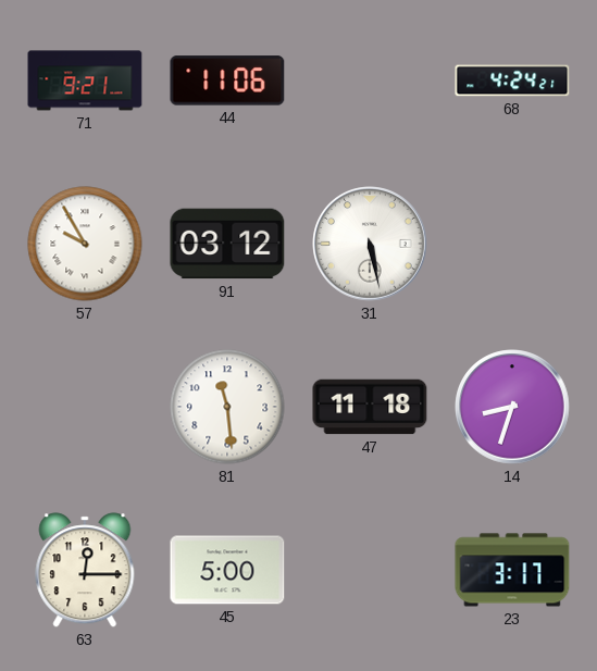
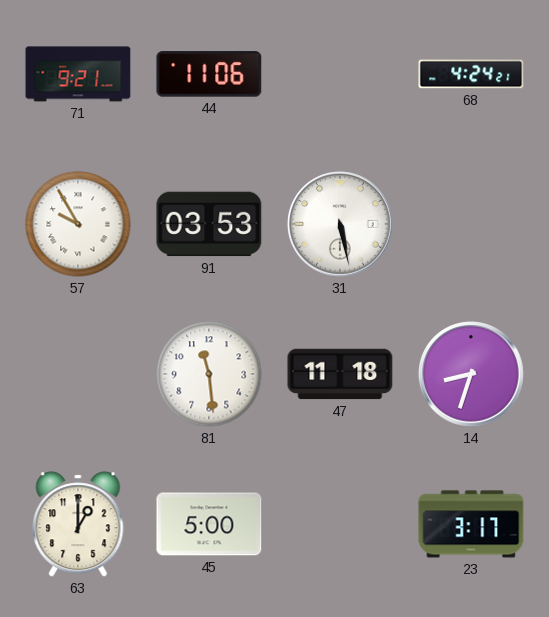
91: 03:12 -> 03:53
63: 12:15 -> 1:00
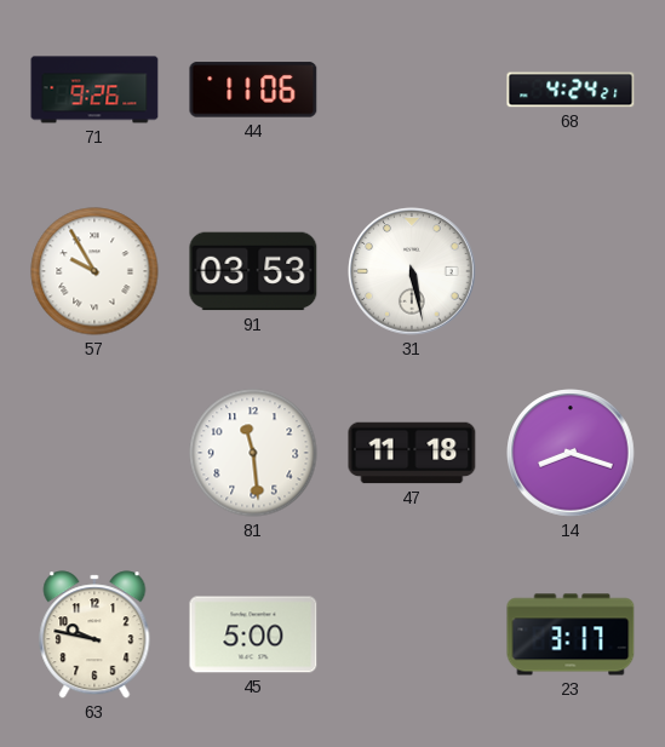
71: 9:21 -> 9:26
14: 8:33 -> 8:18
63: 1:00 -> 9:47
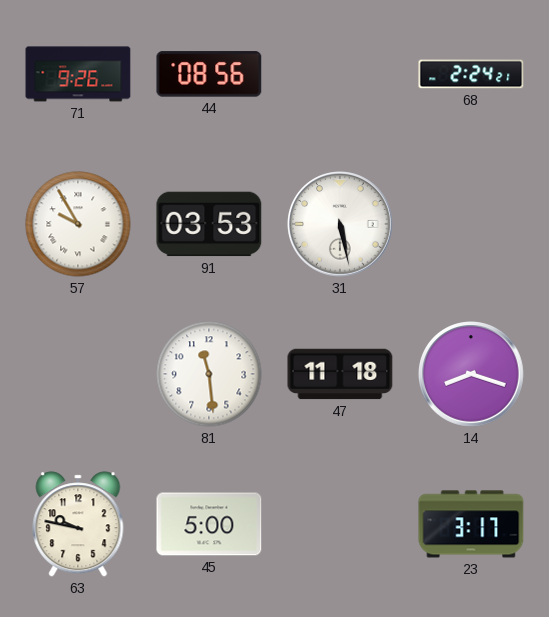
44: 11:06 -> 08:56
68: 4:24 -> 2:24
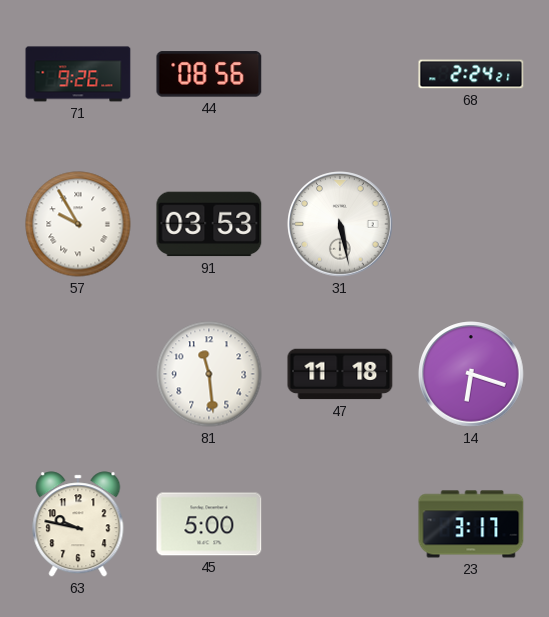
14: 8:18 -> 6:18
